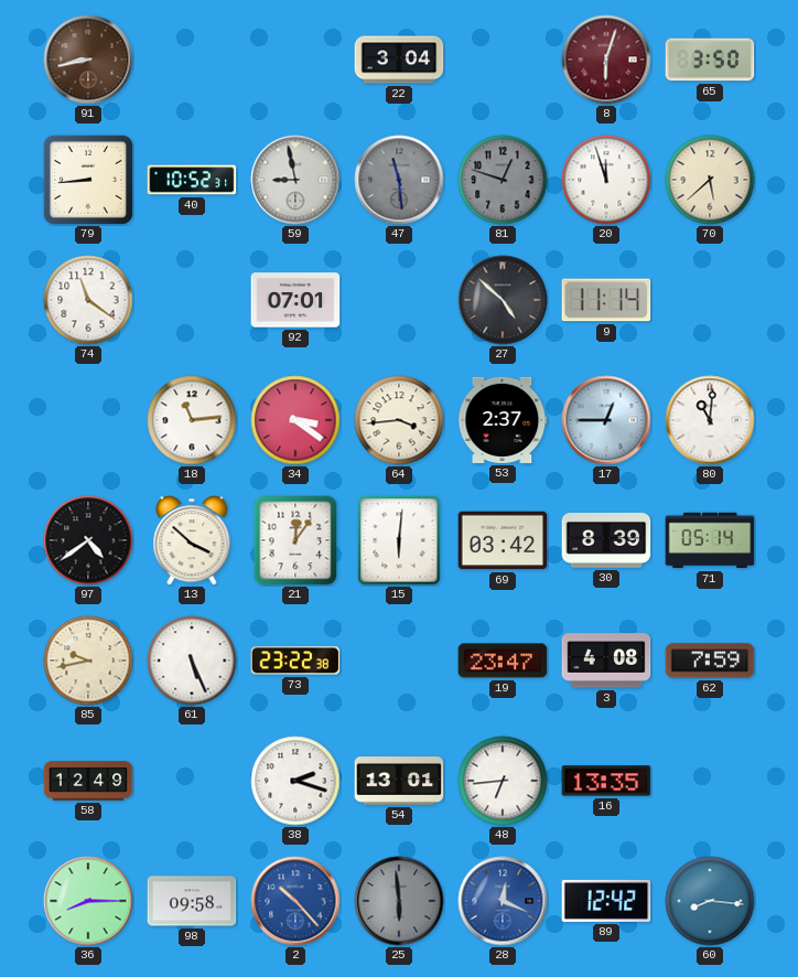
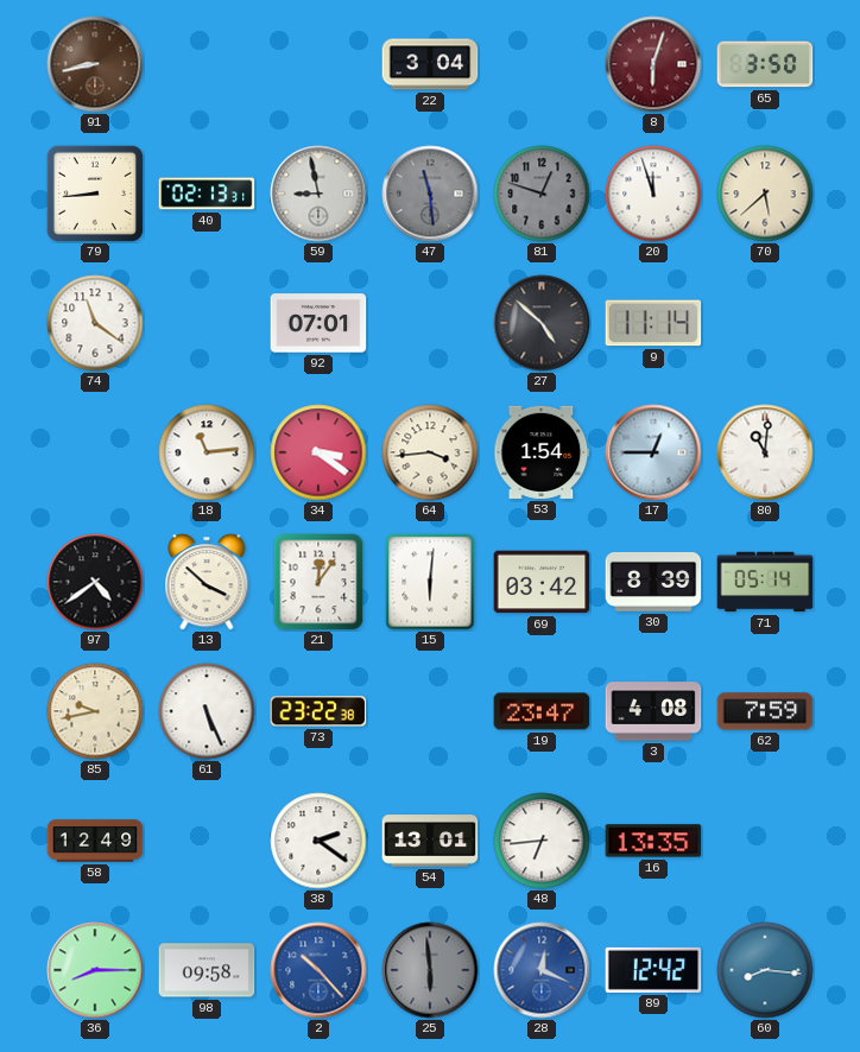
40: 10:52 -> 02:13
53: 2:37 -> 1:54
38: 2:18 -> 2:21
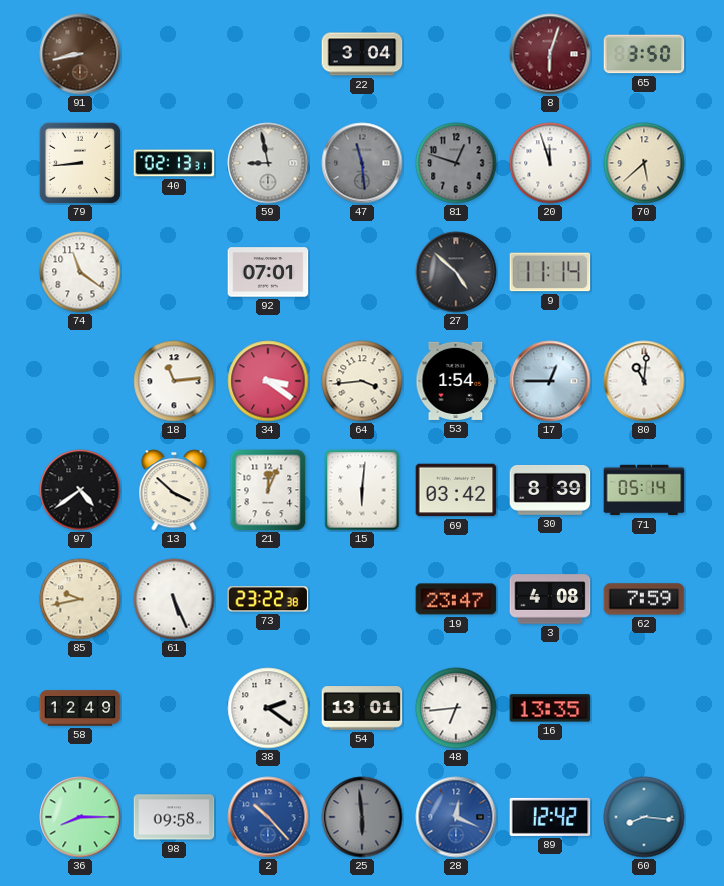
21: 12:06 -> 12:04
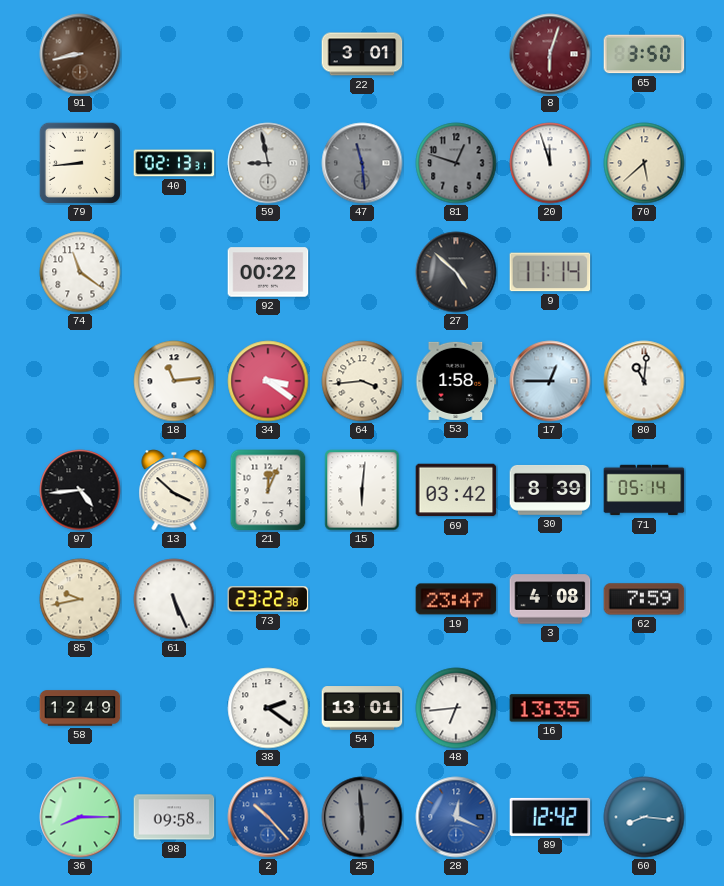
22: 3:04 -> 3:01
92: 07:01 -> 00:22
53: 1:54 -> 1:58
97: 4:39 -> 4:44
